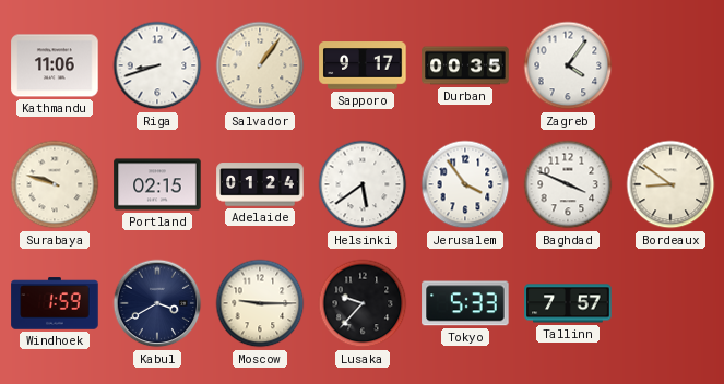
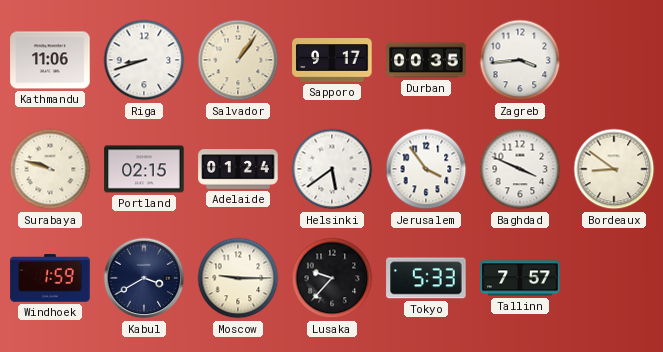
Zagreb: 4:06 -> 3:44
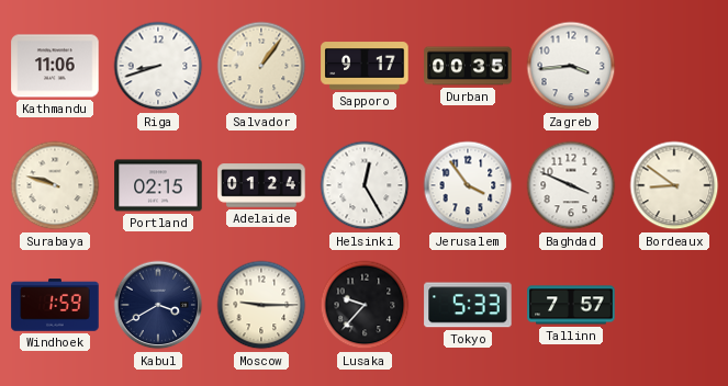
Helsinki: 5:39 -> 12:25
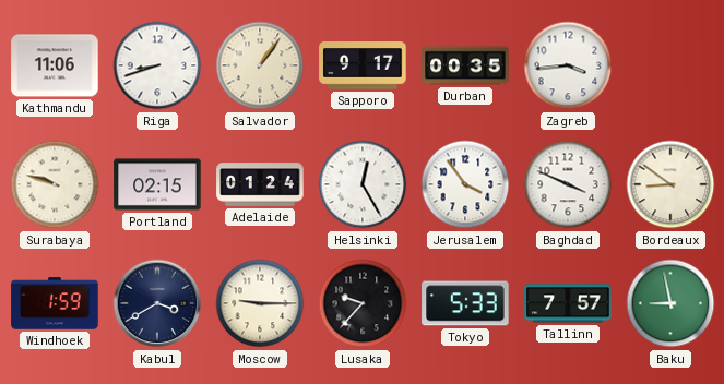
Baku: none -> 8:58
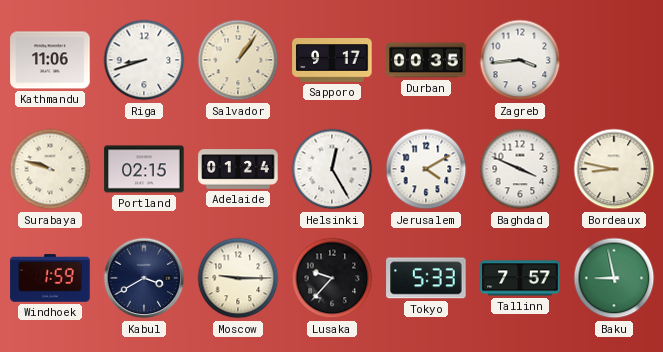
Jerusalem: 3:54 -> 4:10
Bordeaux: 8:51 -> 8:47
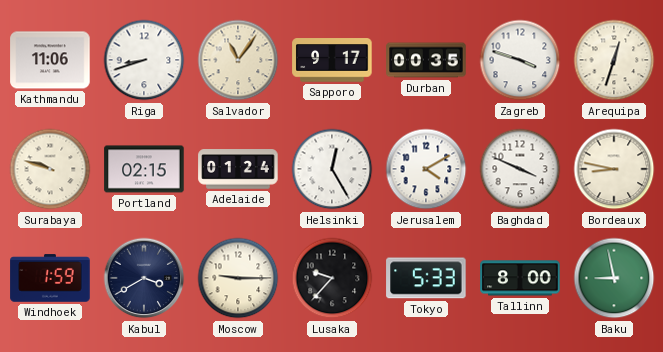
Salvador: 1:06 -> 11:06
Zagreb: 3:44 -> 3:48
Arequipa: none -> 12:33
Tallinn: 7:57 -> 8:00
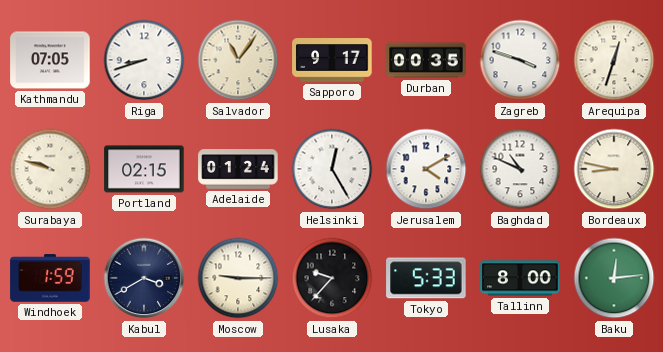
Kathmandu: 11:06 -> 07:05
Baghdad: 3:49 -> 10:49
Baku: 8:58 -> 12:14
